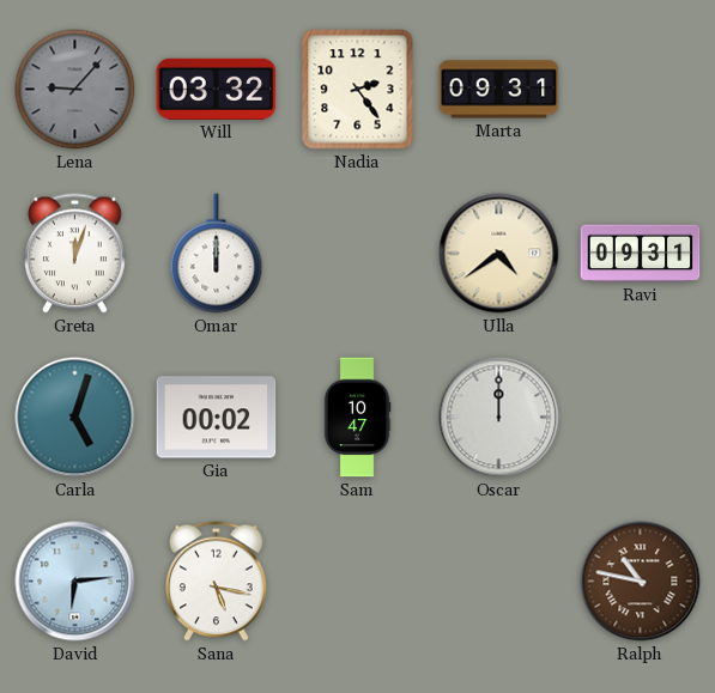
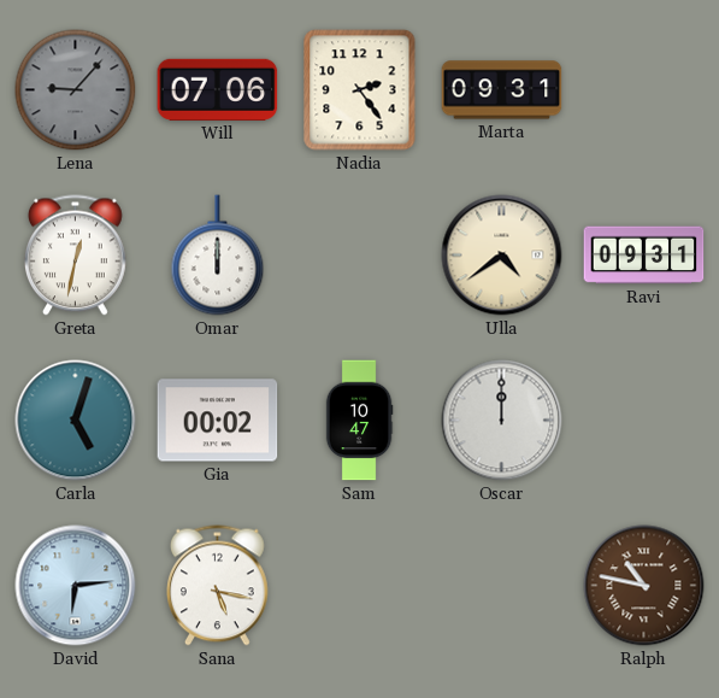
Will: 03:32 -> 07:06
Greta: 12:03 -> 12:32
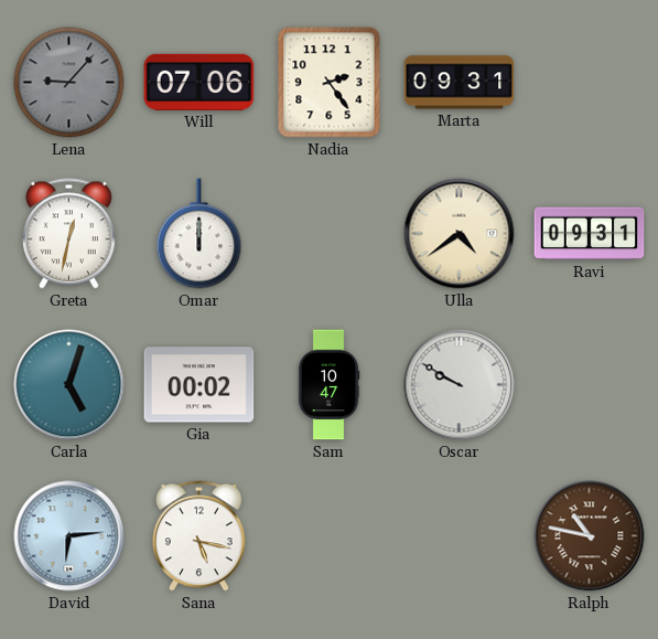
Oscar: 12:00 -> 9:50
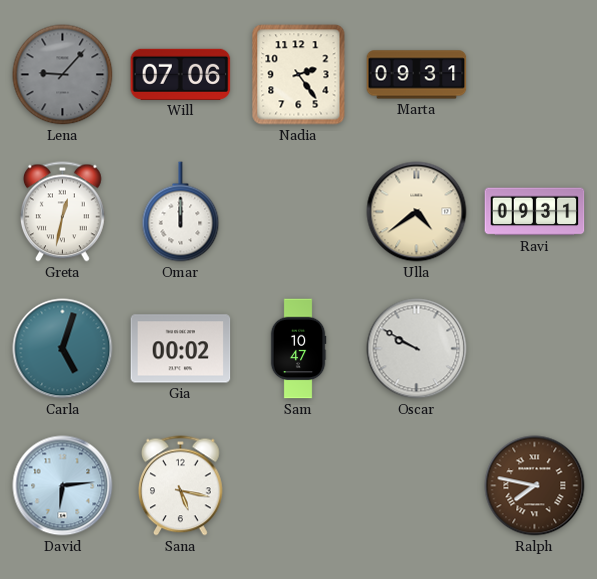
Ralph: 10:47 -> 7:47
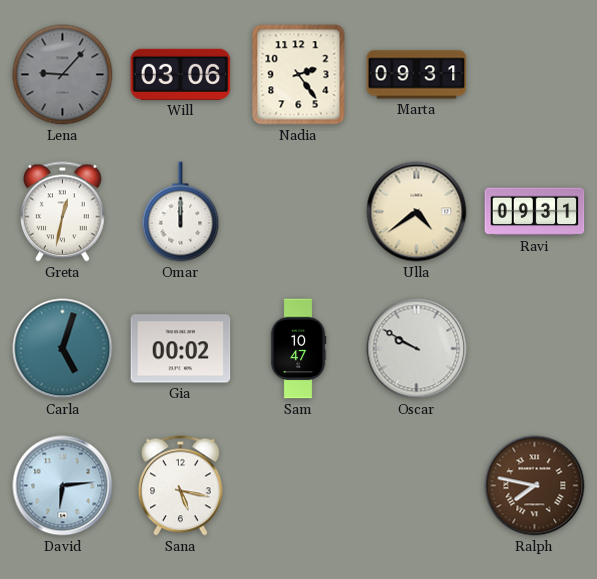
Will: 07:06 -> 03:06
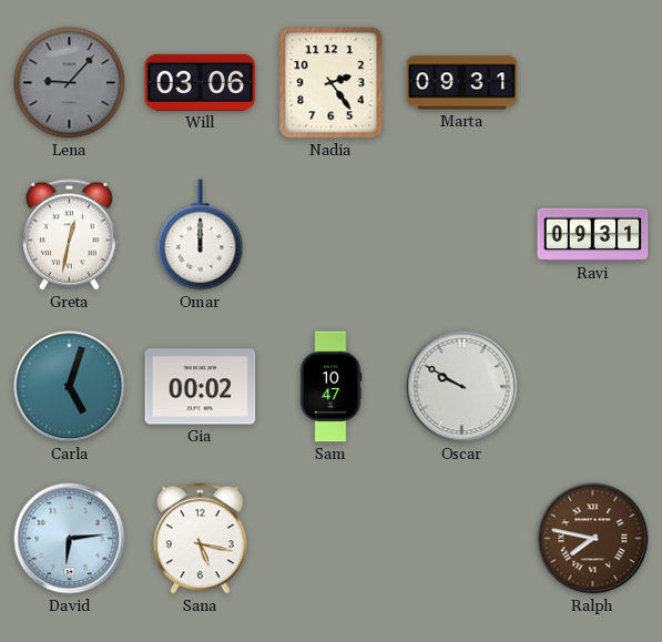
Ulla: 4:39 -> none
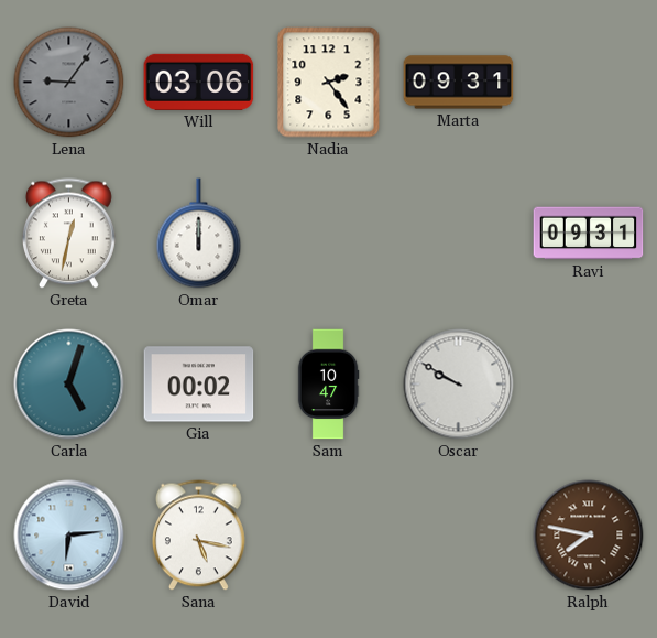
Lena: 9:07 -> 9:06
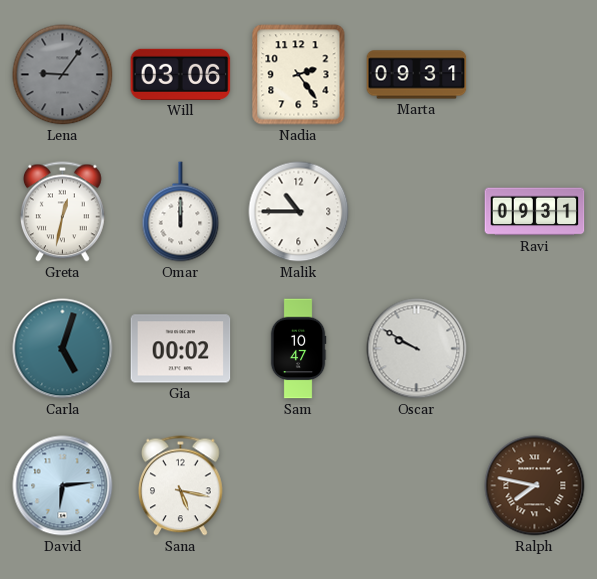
Malik: none -> 10:45
